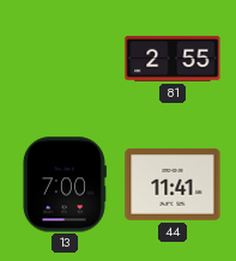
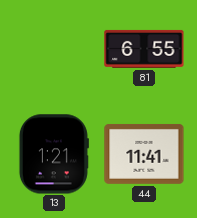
81: 2:55 -> 6:55
13: 7:00 -> 1:21
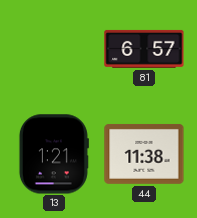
81: 6:55 -> 6:57
44: 11:41 -> 11:38
